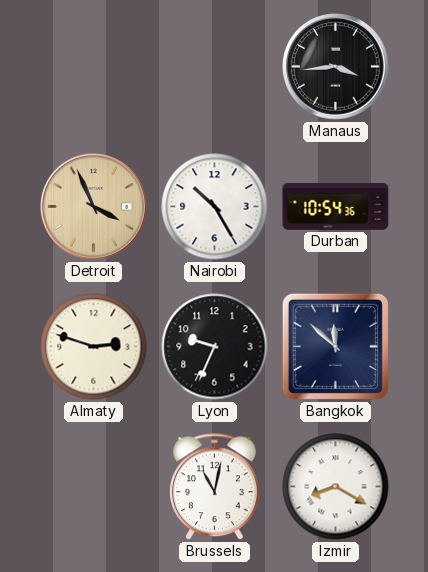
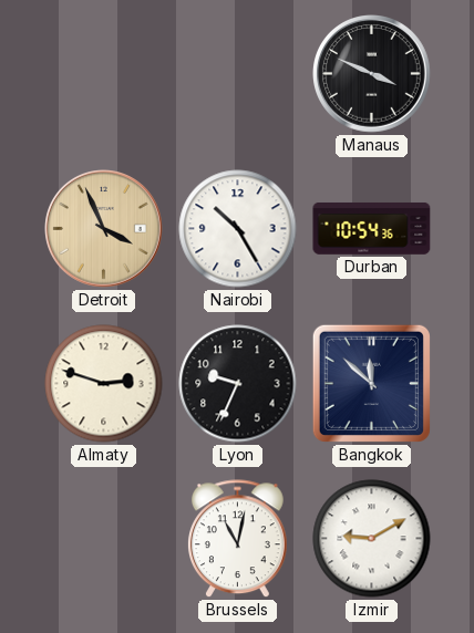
Manaus: 3:44 -> 3:49
Izmir: 8:20 -> 9:10
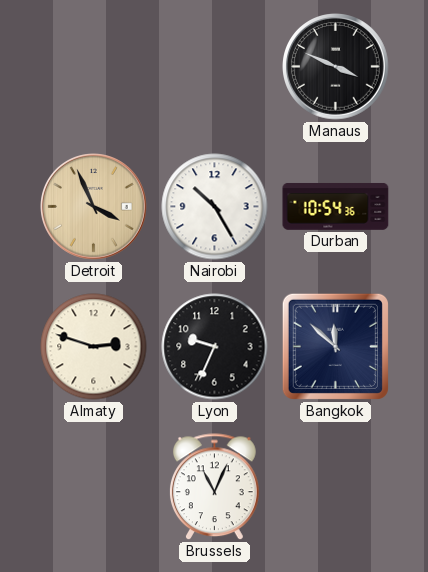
Brussels: 11:02 -> 11:04
Izmir: 9:10 -> none
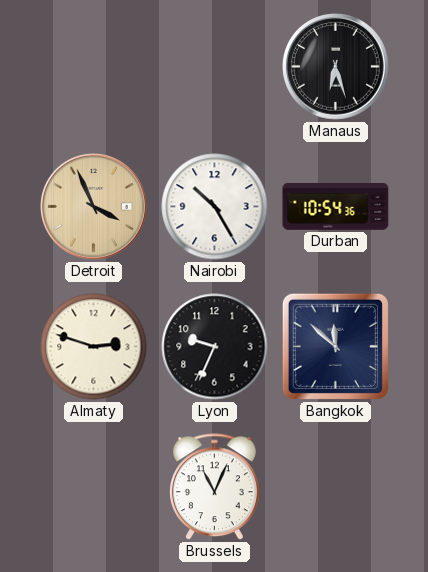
Manaus: 3:49 -> 6:27
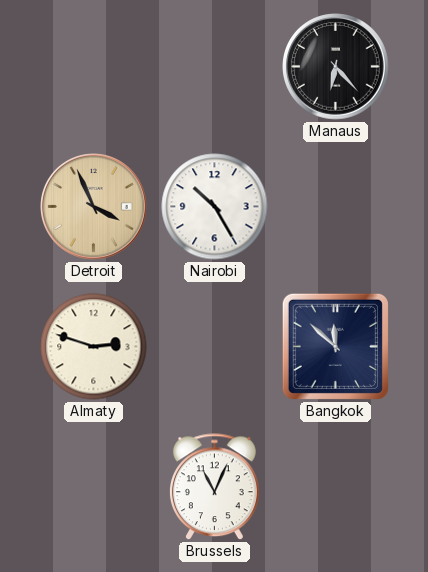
Manaus: 6:27 -> 6:23
Durban: 10:54 -> none
Lyon: 9:34 -> none
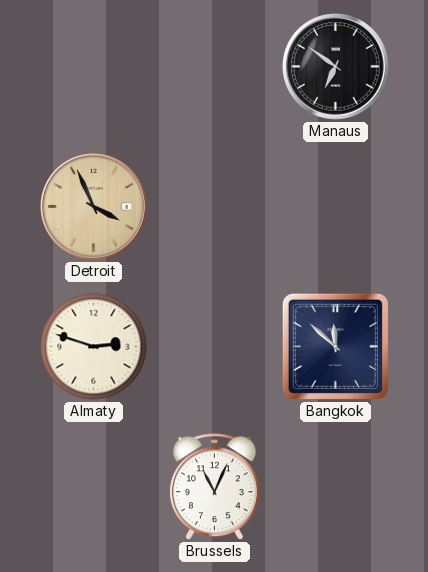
Manaus: 6:23 -> 6:51
Nairobi: 10:25 -> none
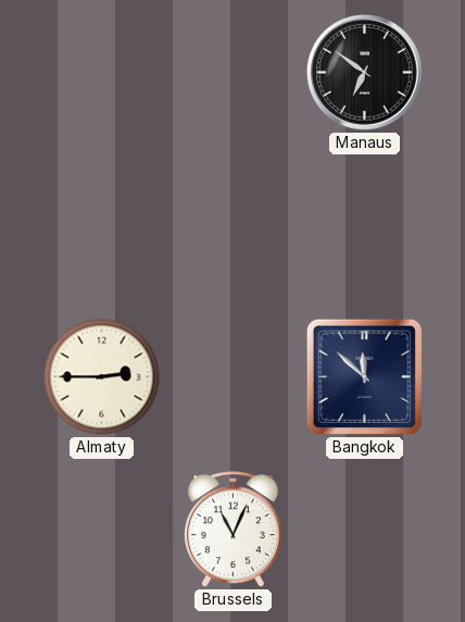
Detroit: 3:56 -> none
Almaty: 2:48 -> 2:45
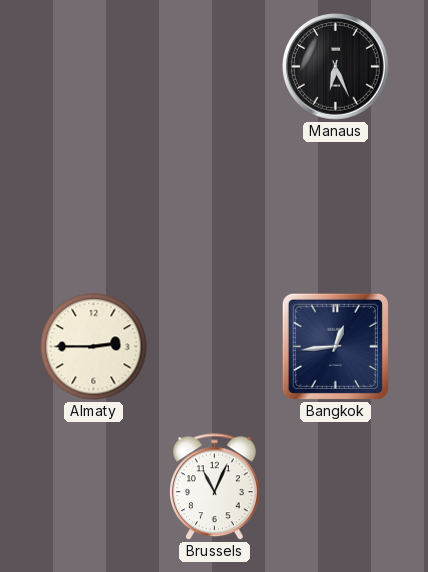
Manaus: 6:51 -> 6:26
Bangkok: 11:52 -> 12:44
